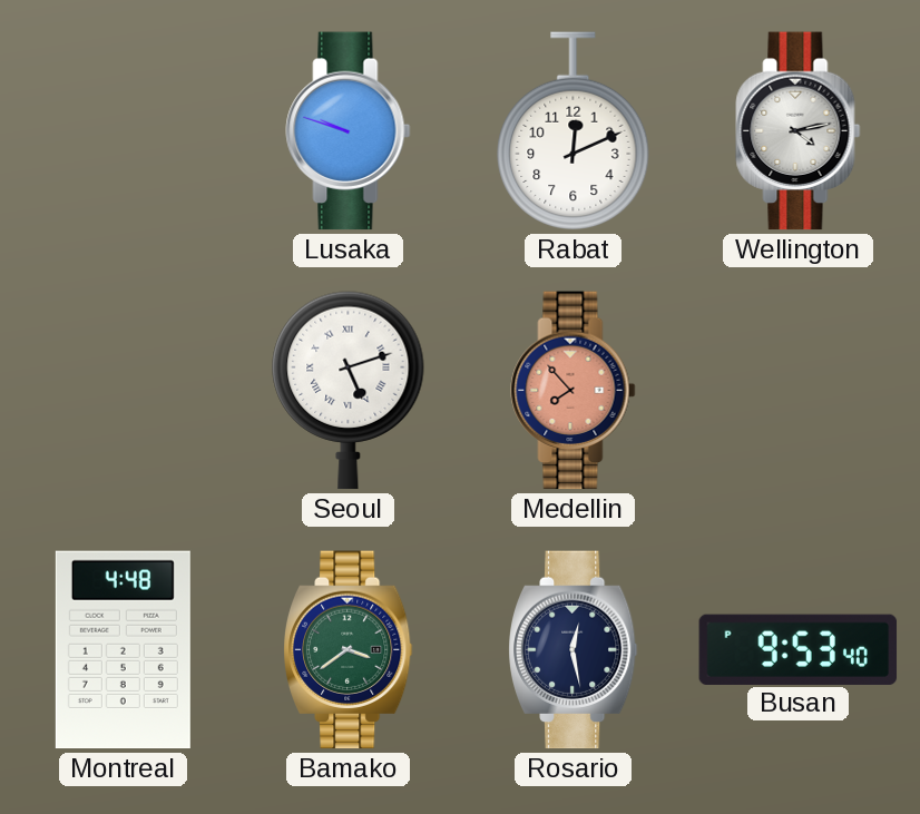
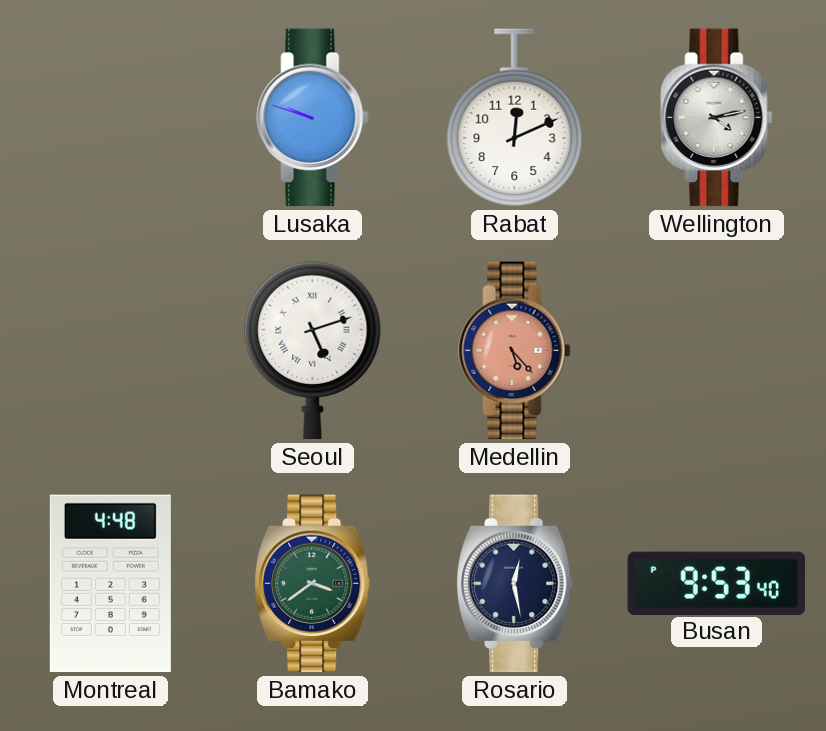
Medellin: 7:53 -> 5:23
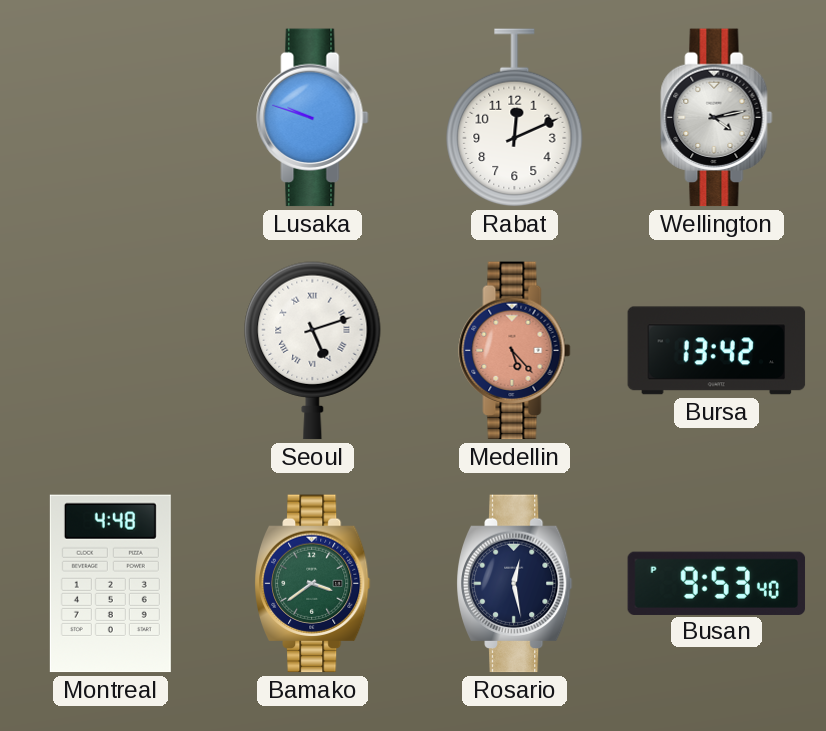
Bursa: none -> 13:42
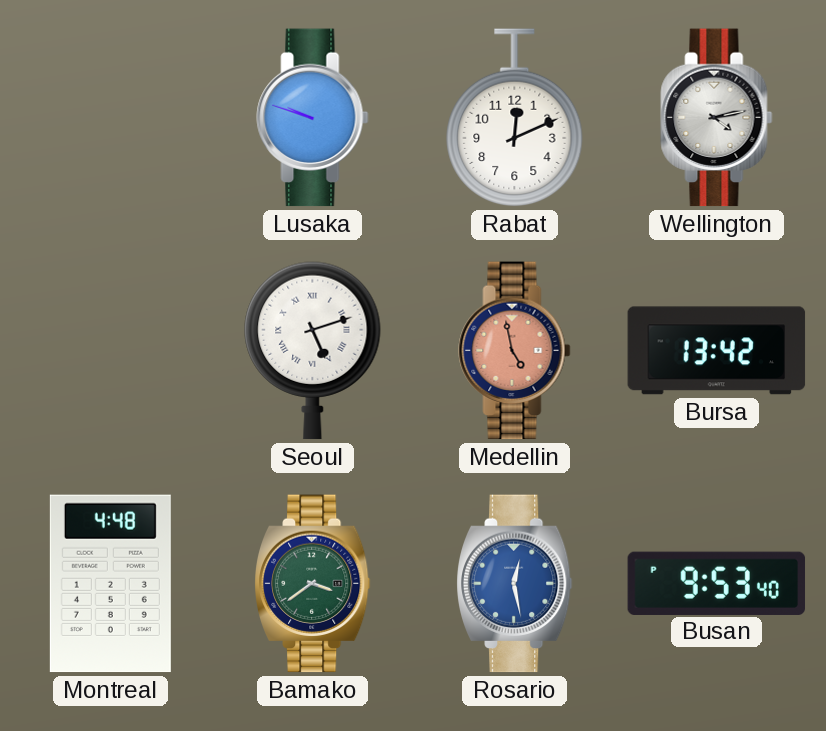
Medellin: 5:23 -> 4:58
Rosario dial: navy -> blue
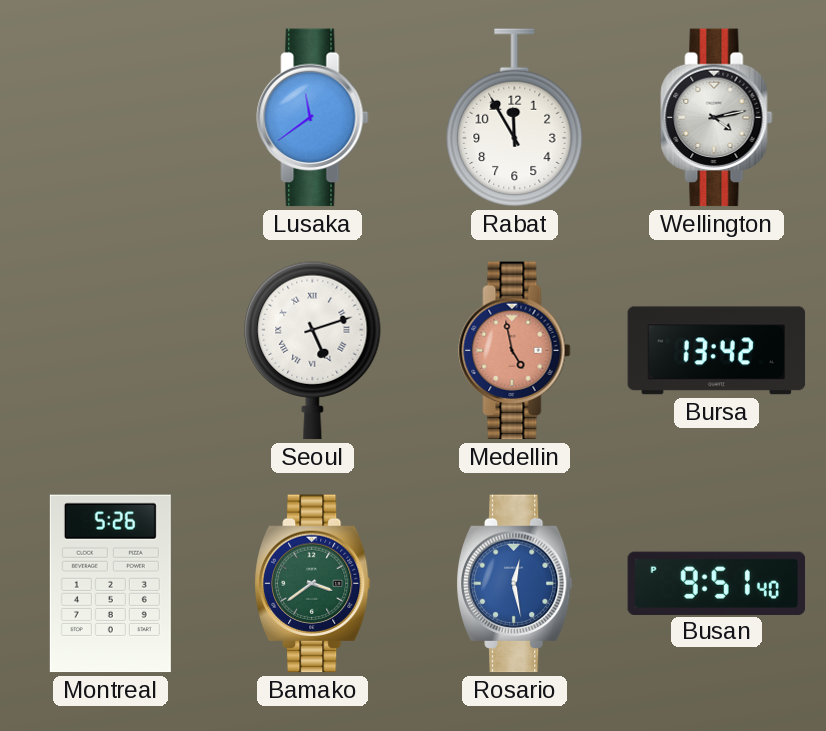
Lusaka: 9:48 -> 11:39
Rabat: 12:11 -> 11:55
Montreal: 4:48 -> 5:26
Busan: 9:53 -> 9:51
